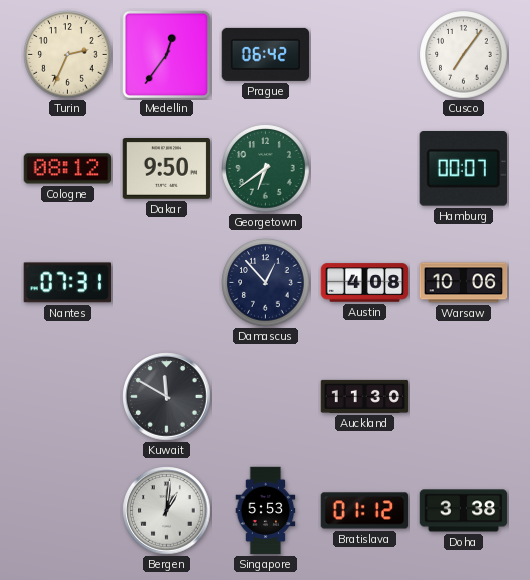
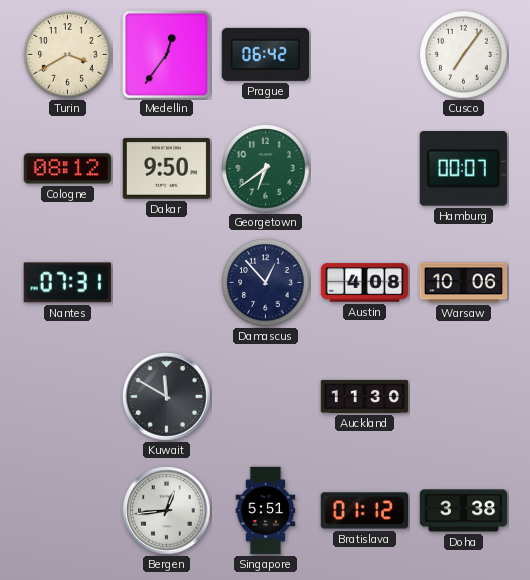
Turin: 2:34 -> 3:40
Bergen: 1:01 -> 12:44
Singapore: 5:53 -> 5:51
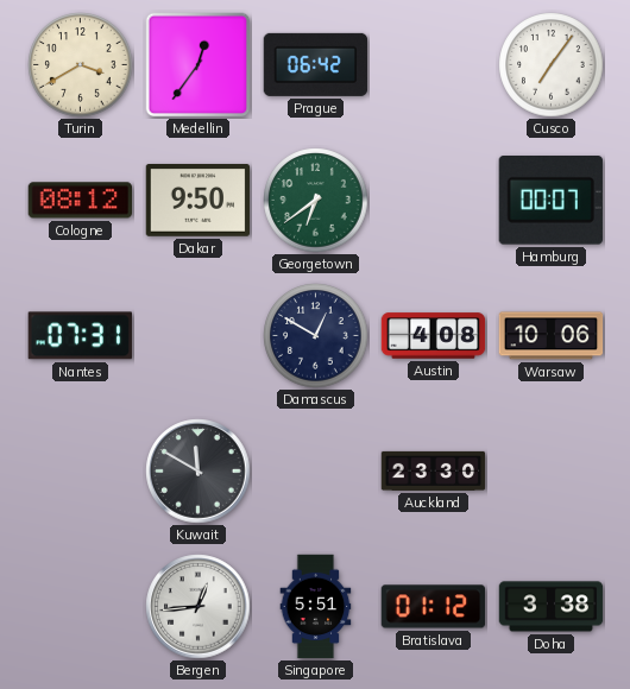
Damascus: 12:53 -> 12:50
Auckland: 11:30 -> 23:30
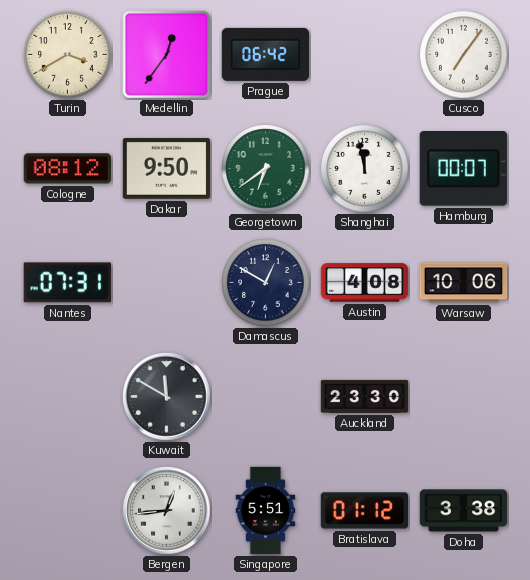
Shanghai: none -> 11:58
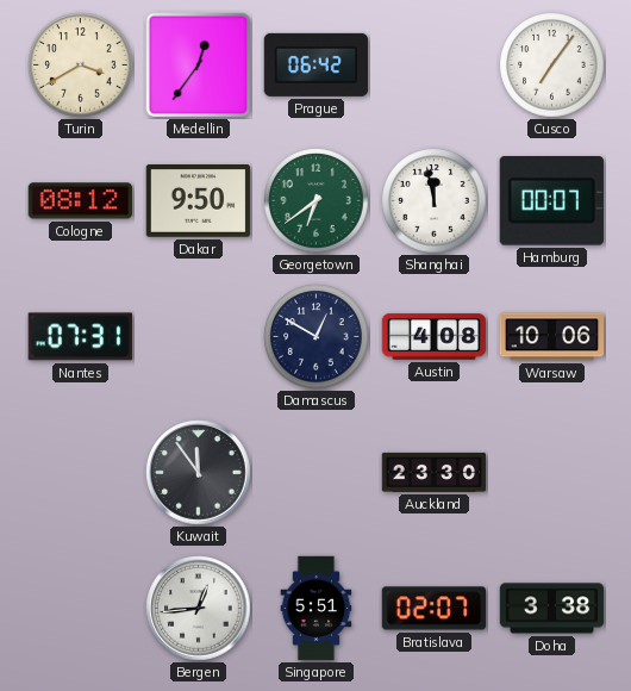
Kuwait: 11:50 -> 11:54
Bratislava: 01:12 -> 02:07
